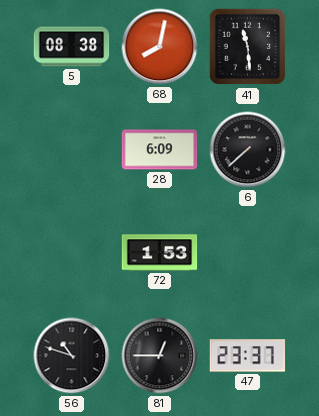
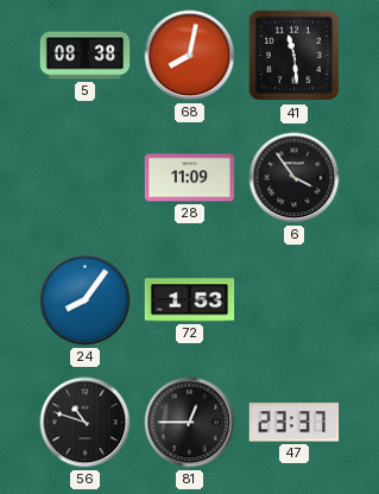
28: 6:09 -> 11:09
6: 7:38 -> 3:54
24: none -> 8:06
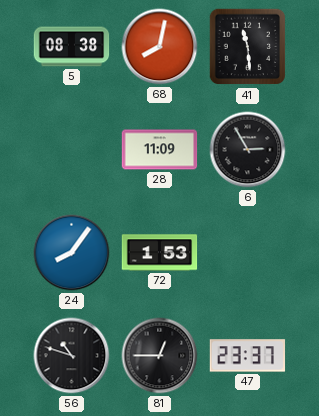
6: 3:54 -> 2:55
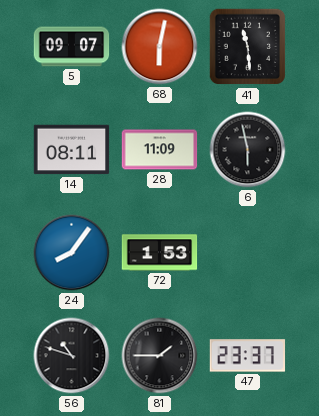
5: 08:38 -> 09:07
68: 8:02 -> 6:02
14: none -> 08:11
6: 2:55 -> 5:58
81: 12:45 -> 1:45
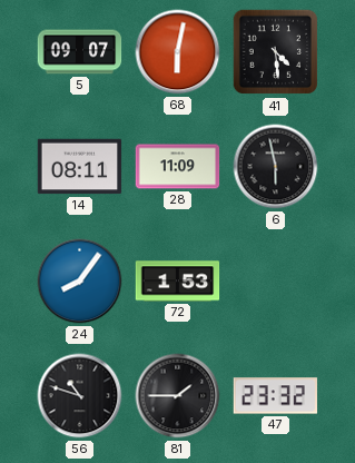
41: 11:29 -> 4:29
47: 23:37 -> 23:32
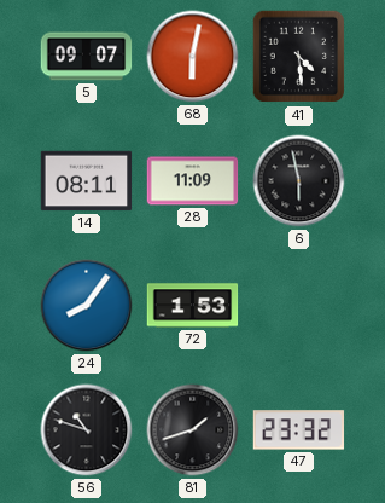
81: 1:45 -> 1:42
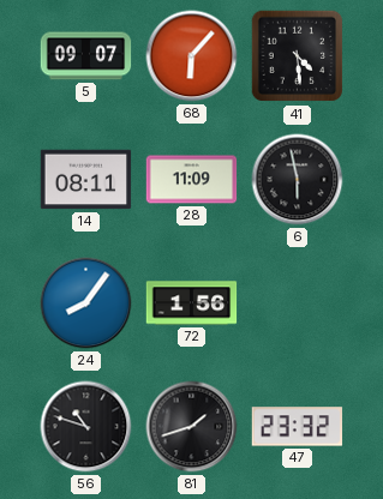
68: 6:02 -> 6:07
72: 1:53 -> 1:56
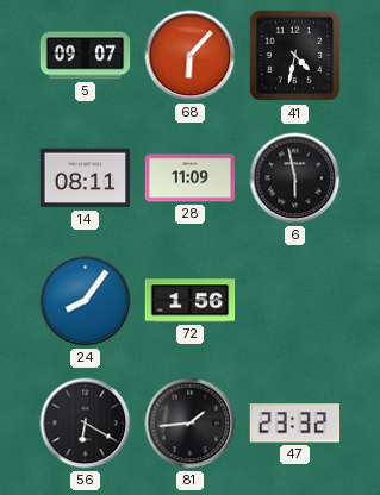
41: 4:29 -> 4:32
56: 10:48 -> 6:20
81: 1:42 -> 1:44
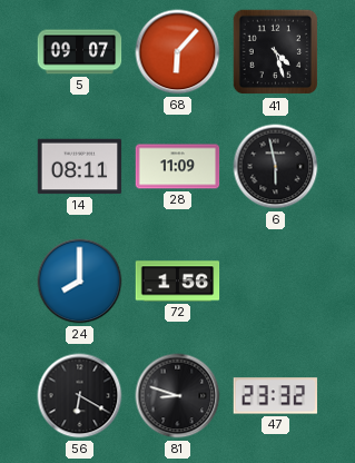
41: 4:32 -> 4:27
24: 8:06 -> 8:00
81: 1:44 -> 8:48
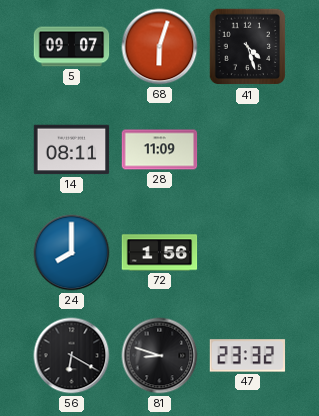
68: 6:07 -> 6:03
6: 5:58 -> none
